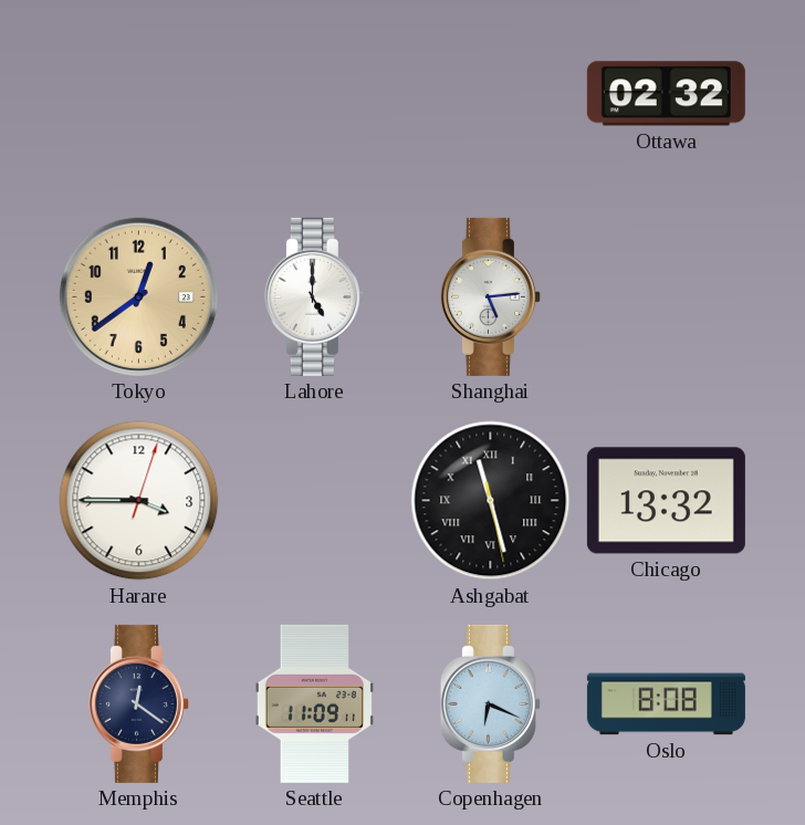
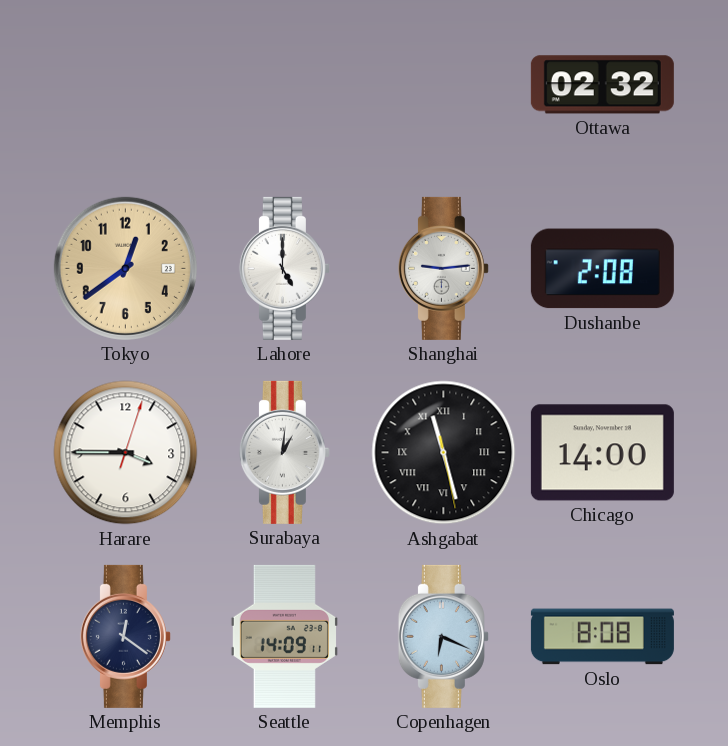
Shanghai: 5:14 -> 9:14
Dushanbe: none -> 2:08
Surabaya: none -> 1:01
Chicago: 13:32 -> 14:00
Seattle: 11:09 -> 14:09
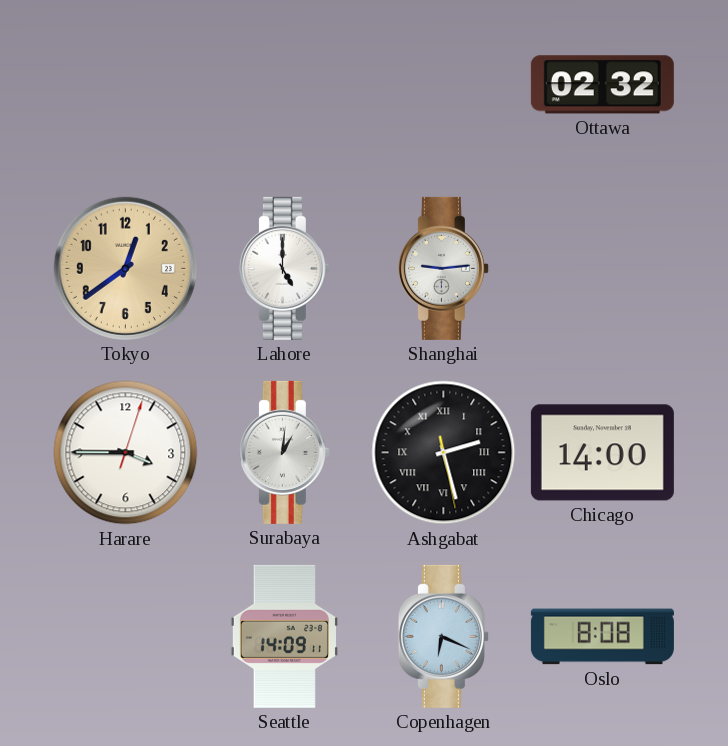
Dushanbe: 2:08 -> none
Ashgabat: 11:27 -> 2:27
Memphis: 12:21 -> none
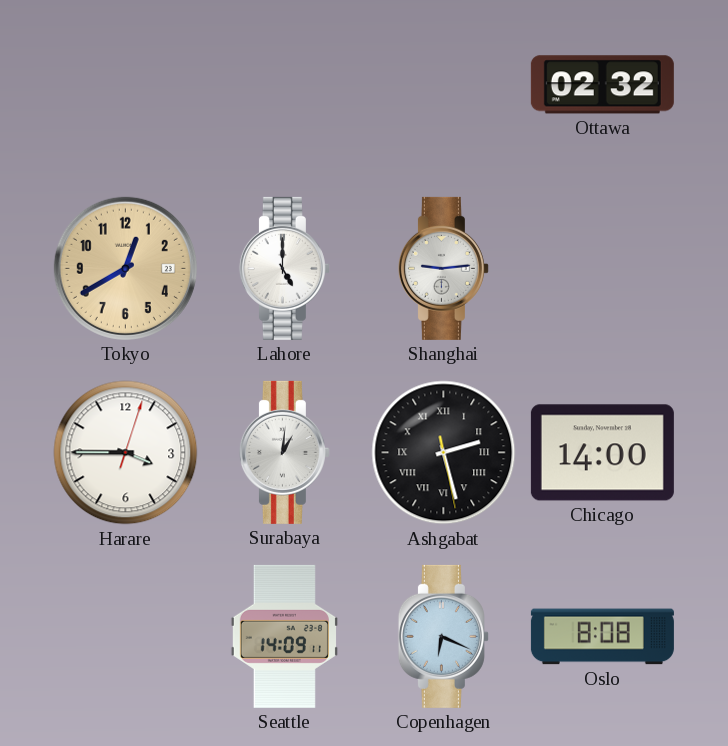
Tokyo: 12:39 -> 12:40
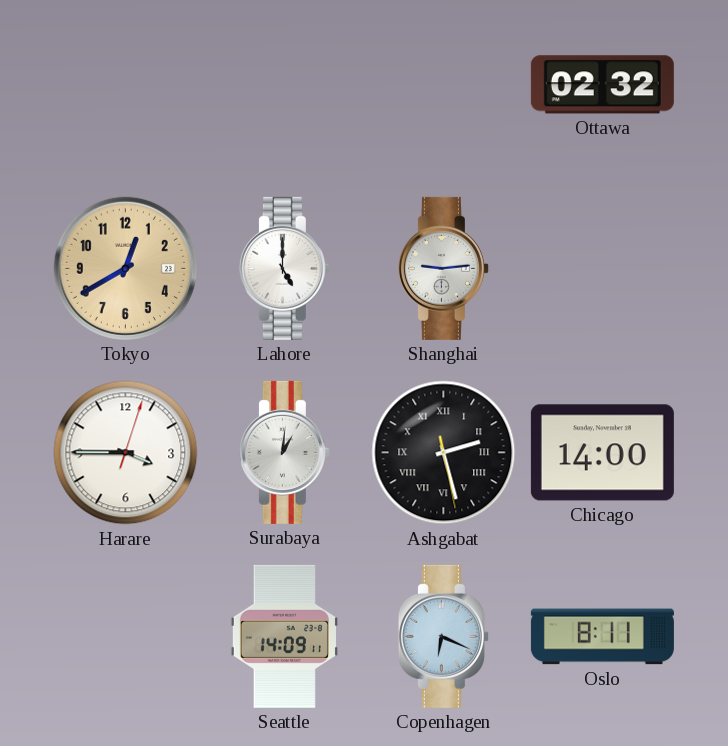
Oslo: 8:08 -> 8:11
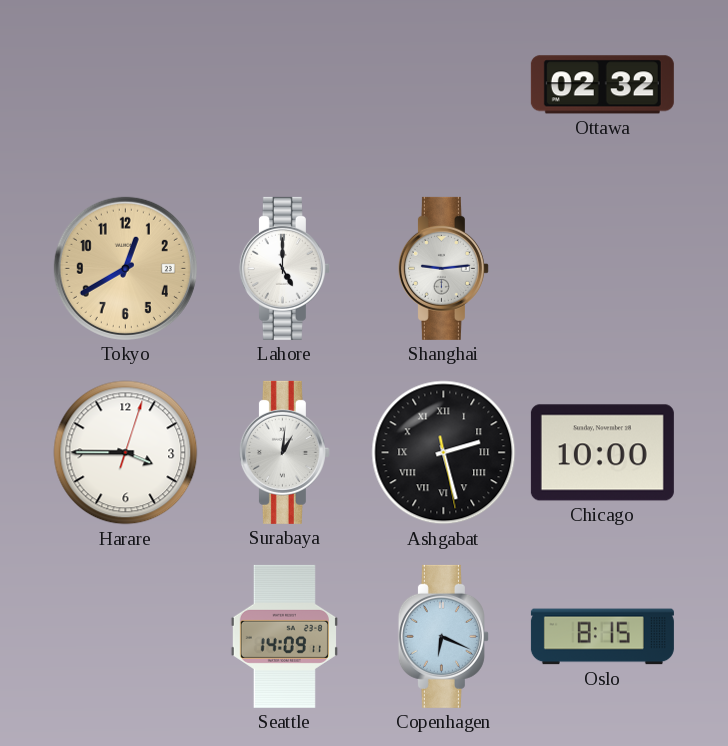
Chicago: 14:00 -> 10:00
Oslo: 8:11 -> 8:15
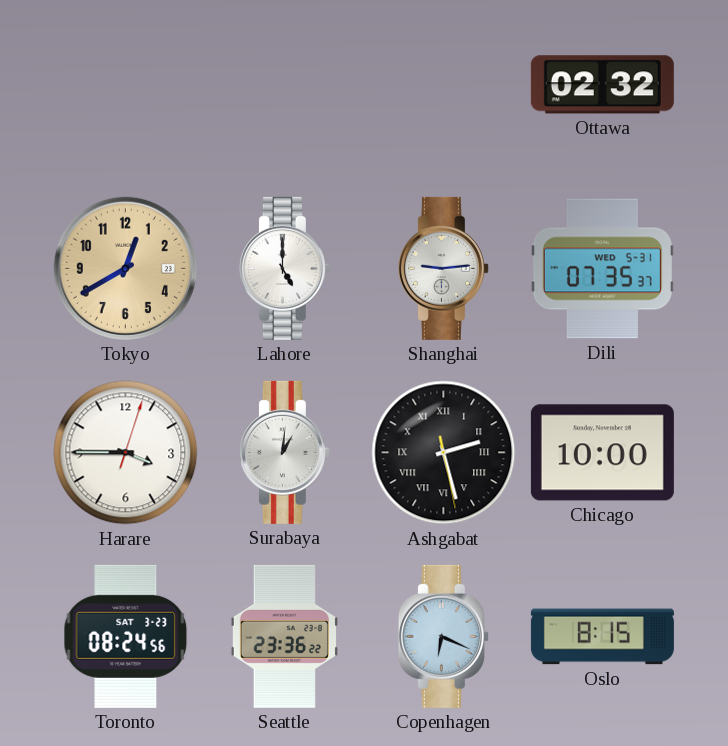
Dili: none -> 07:35
Toronto: none -> 08:24
Seattle: 14:09 -> 23:36
